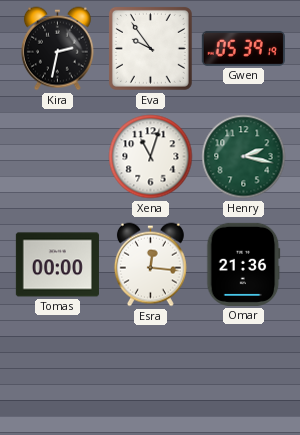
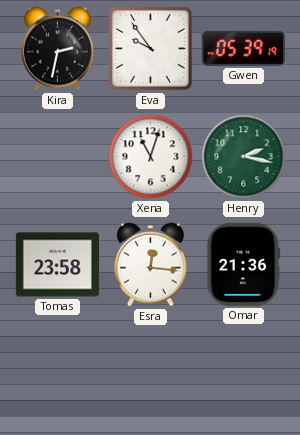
Tomas: 00:00 -> 23:58
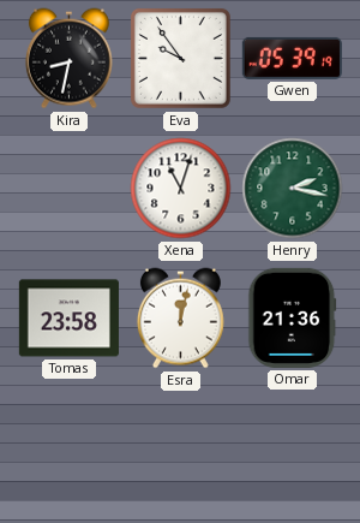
Kira: 2:32 -> 8:32
Esra: 12:16 -> 12:02
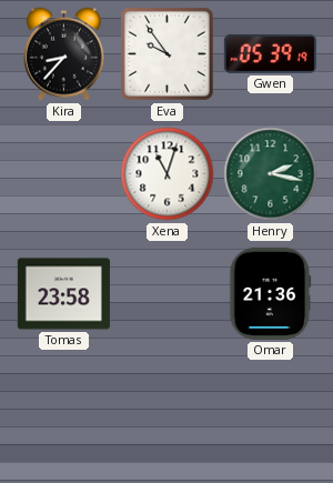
Kira: 8:32 -> 8:37
Esra: 12:02 -> none
